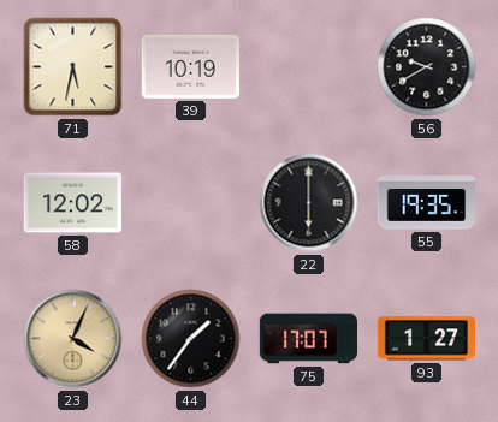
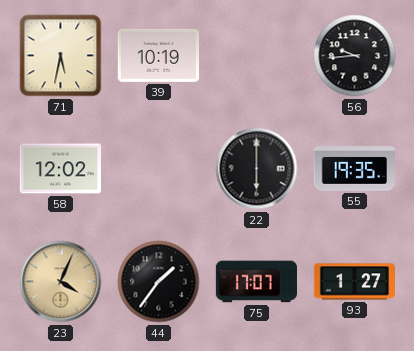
56: 9:40 -> 9:44
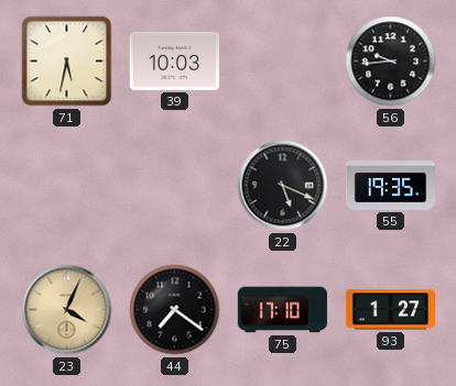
39: 10:19 -> 10:03
58: 12:02 -> none
22: 6:00 -> 5:19
44: 1:36 -> 7:21
75: 17:07 -> 17:10
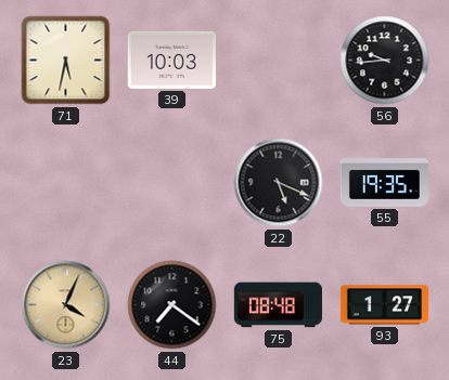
75: 17:10 -> 08:48
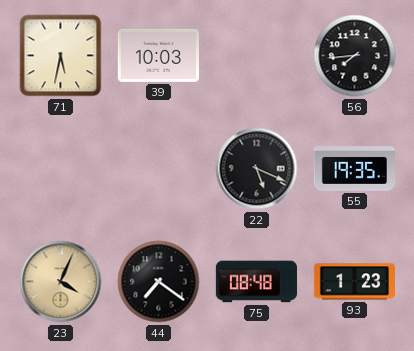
56: 9:44 -> 7:44
93: 1:27 -> 1:23
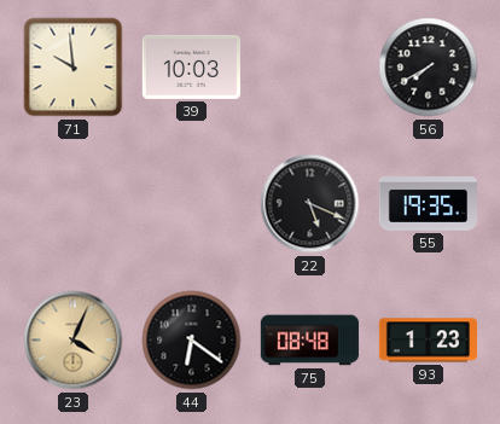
71: 5:32 -> 9:59
56: 7:44 -> 7:40
44: 7:21 -> 6:21
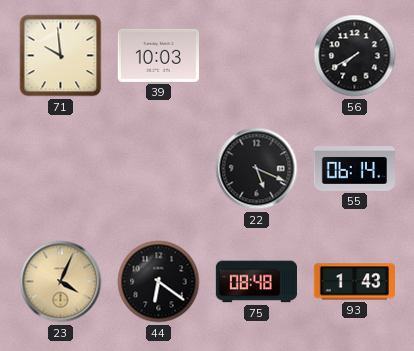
55: 19:35 -> 06:14
93: 1:23 -> 1:43
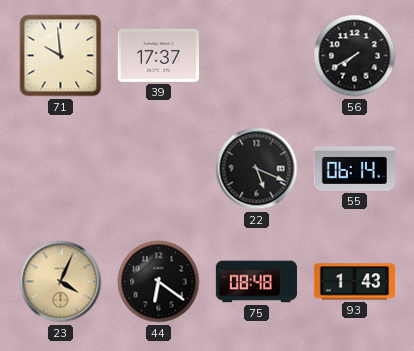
39: 10:03 -> 17:37
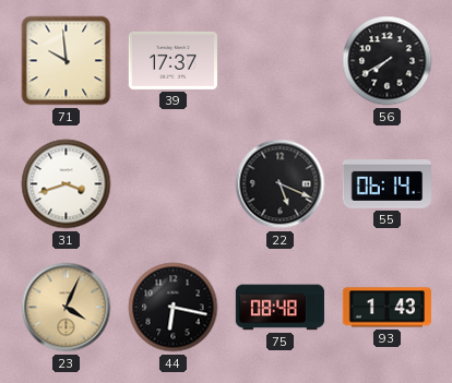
31: none -> 3:42
44: 6:21 -> 6:17
